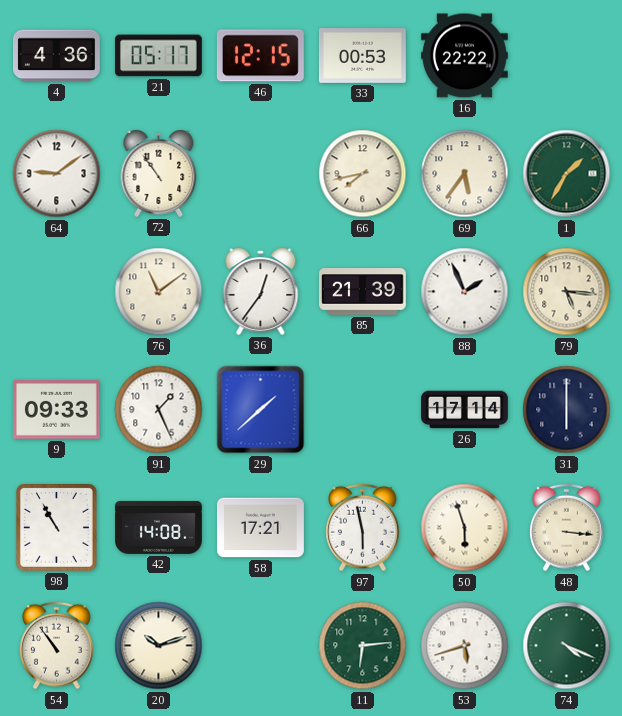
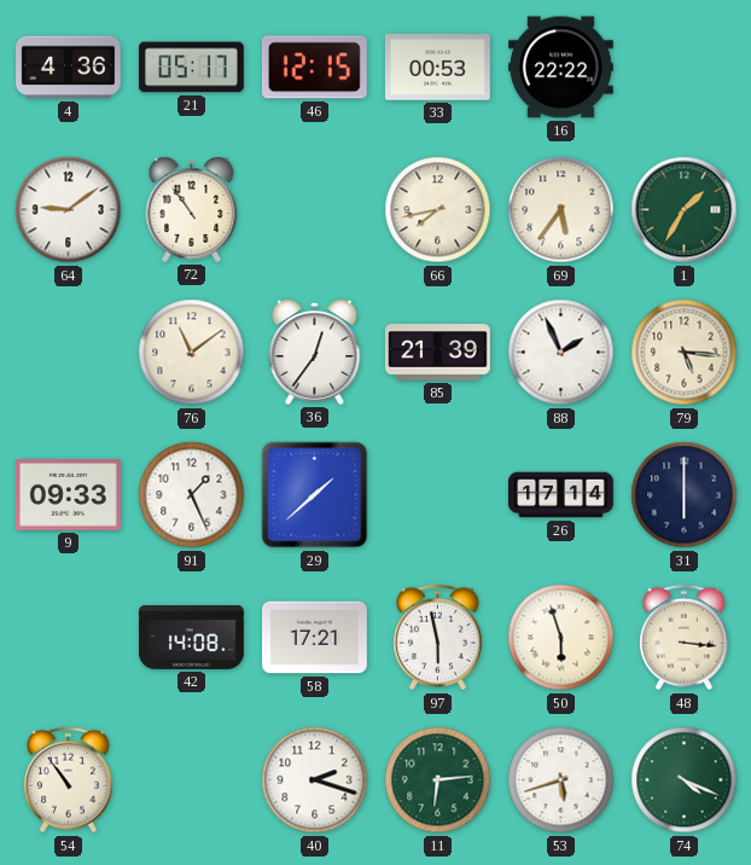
98: 10:55 -> none
20: 10:12 -> none
40: none -> 2:18
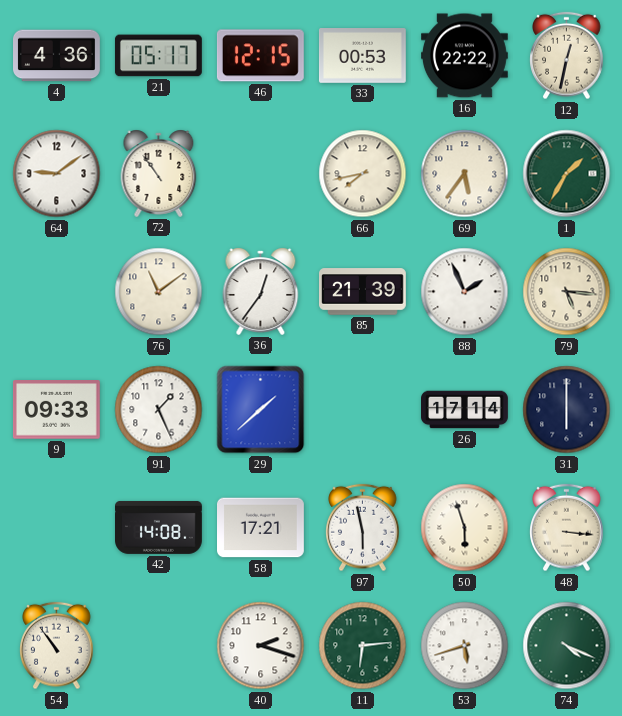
12: none -> 12:32
